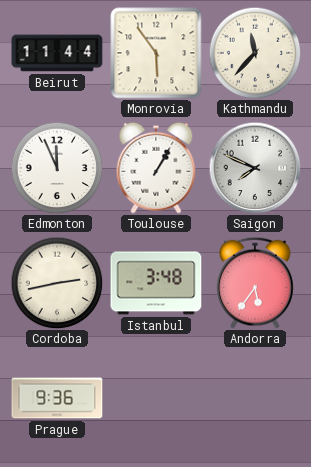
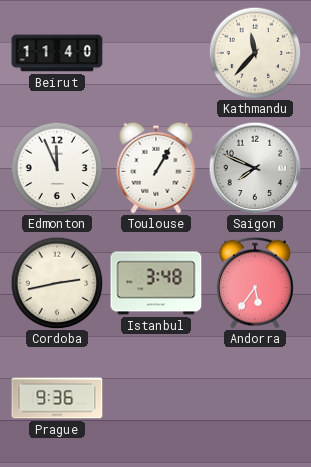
Beirut: 11:44 -> 11:40
Monrovia: 5:54 -> none
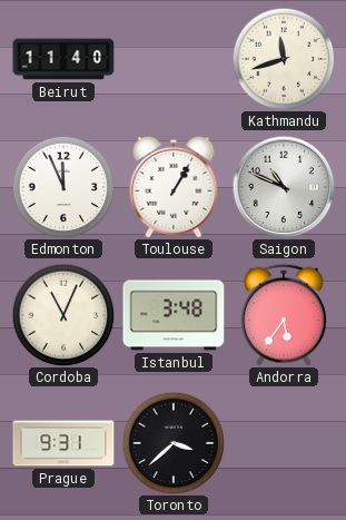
Kathmandu: 11:37 -> 11:42
Saigon: 7:49 -> 10:49
Cordoba: 2:43 -> 11:04
Prague: 9:36 -> 9:31
Toronto: none -> 3:38
